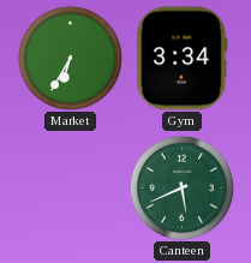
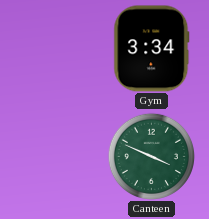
Market: 6:35 -> none
Canteen: 5:41 -> 3:49
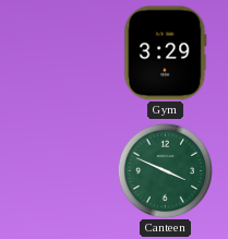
Gym: 3:34 -> 3:29
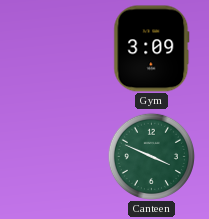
Gym: 3:29 -> 3:09
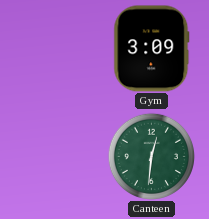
Canteen: 3:49 -> 12:31
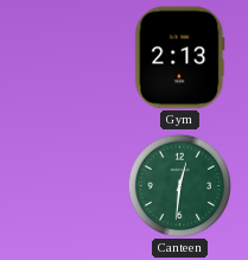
Gym: 3:09 -> 2:13
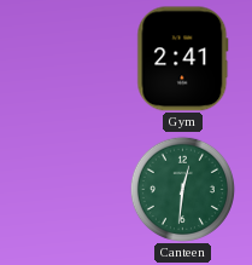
Gym: 2:13 -> 2:41
